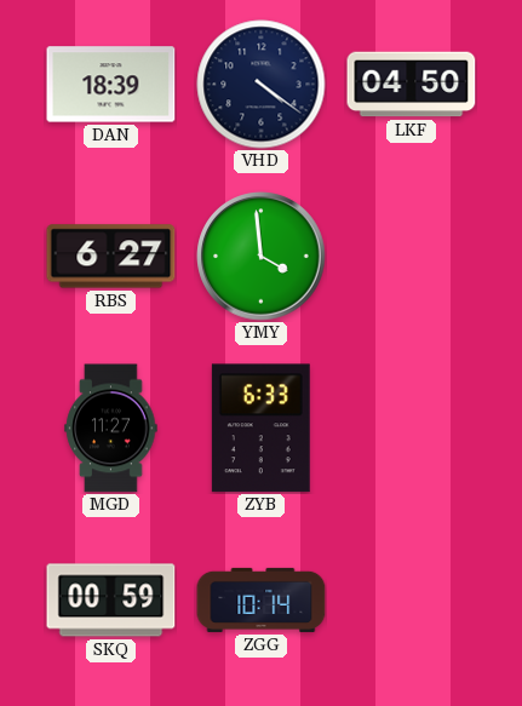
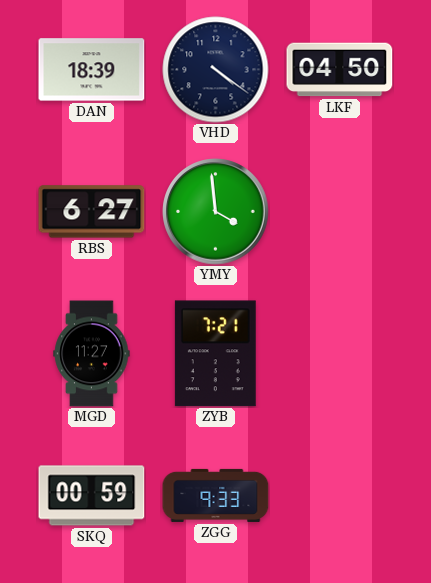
ZYB: 6:33 -> 7:21
ZGG: 10:14 -> 9:33
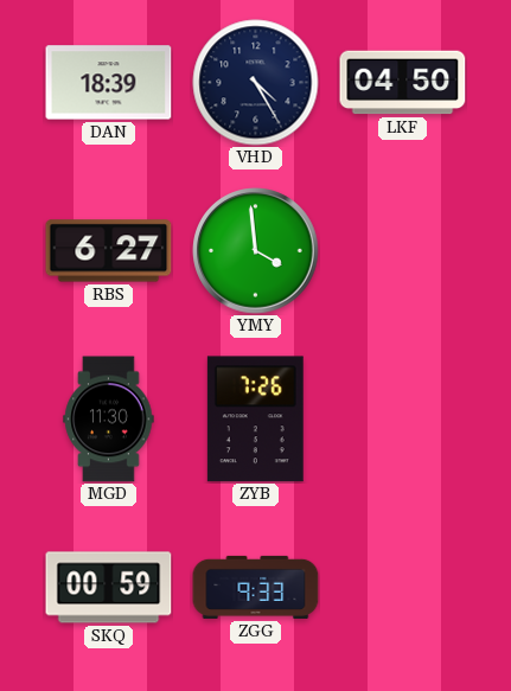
VHD: 4:21 -> 4:25
MGD: 11:27 -> 11:30
ZYB: 7:21 -> 7:26
